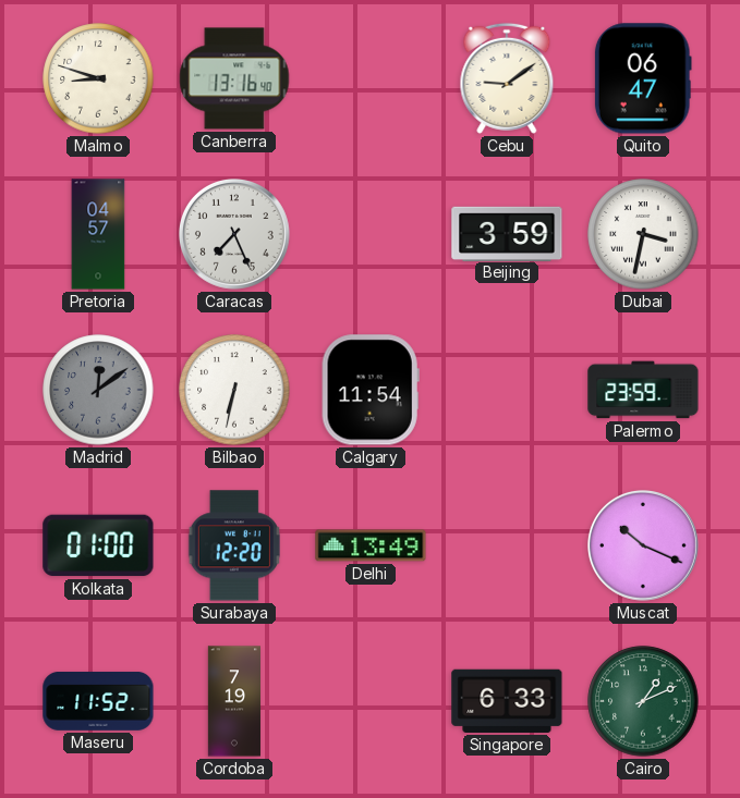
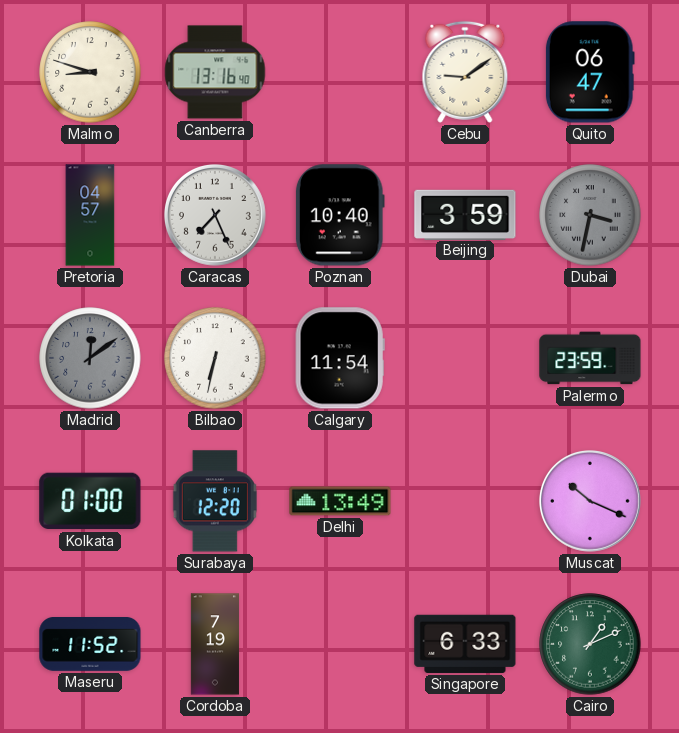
Poznan: none -> 10:40
Dubai dial: white -> grey
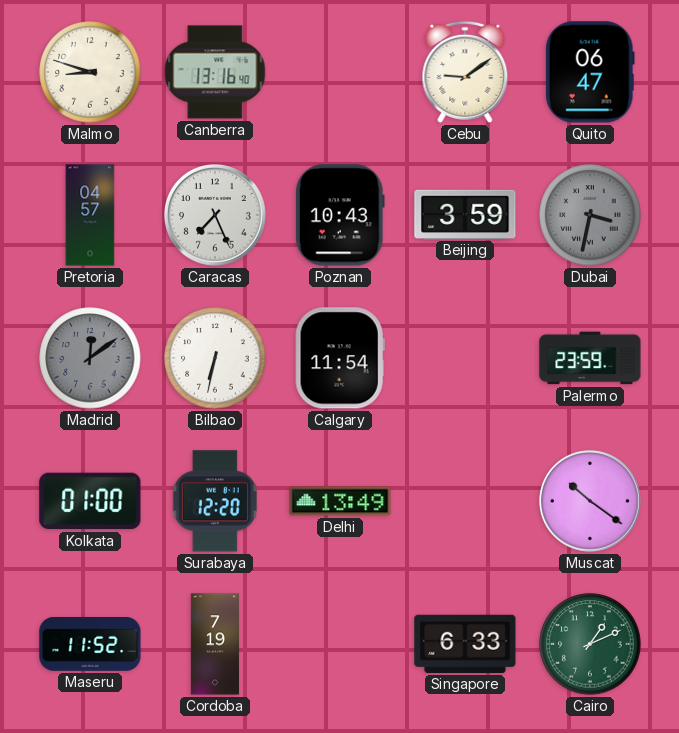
Poznan: 10:40 -> 10:43
Muscat: 10:19 -> 10:21
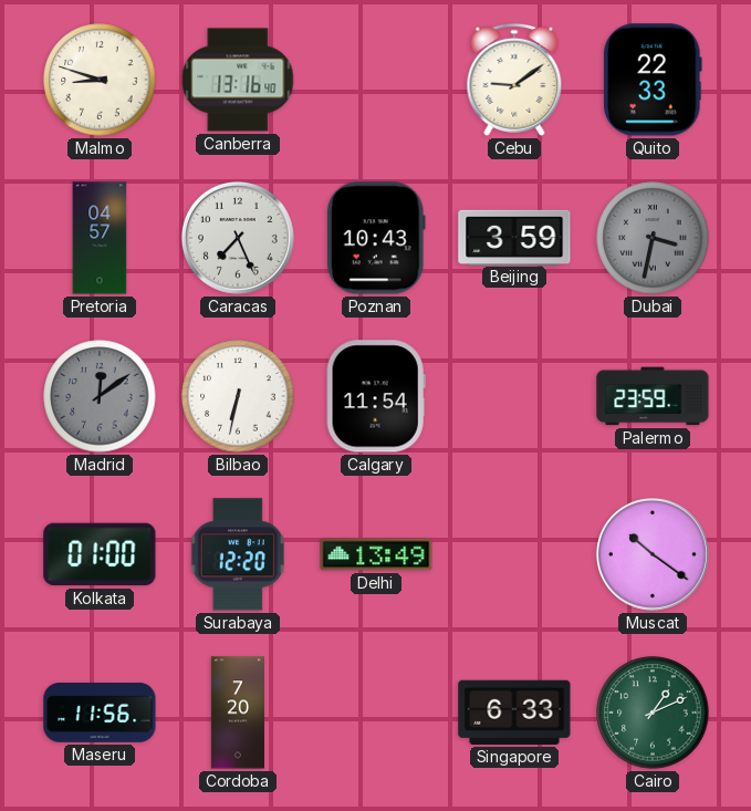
Quito: 06:47 -> 22:33
Maseru: 11:52 -> 11:56
Cordoba: 7:19 -> 7:20
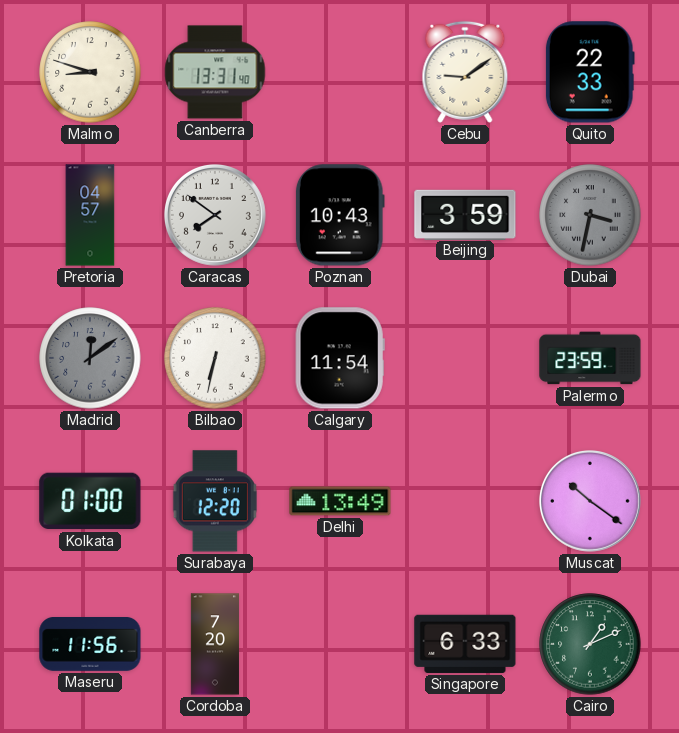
Canberra: 13:16 -> 13:31
Caracas: 7:26 -> 7:51
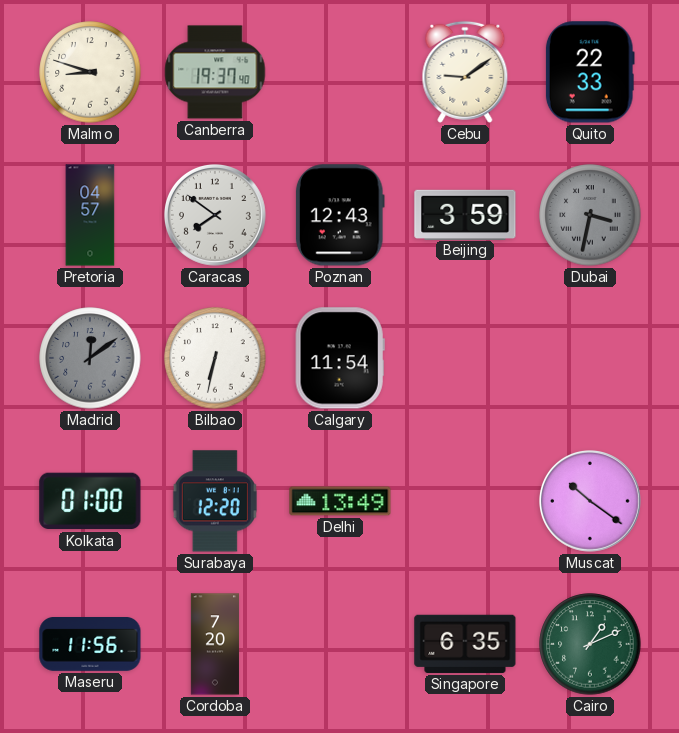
Canberra: 13:31 -> 19:37
Poznan: 10:43 -> 12:43
Palermo: 23:59 -> none
Singapore: 6:33 -> 6:35
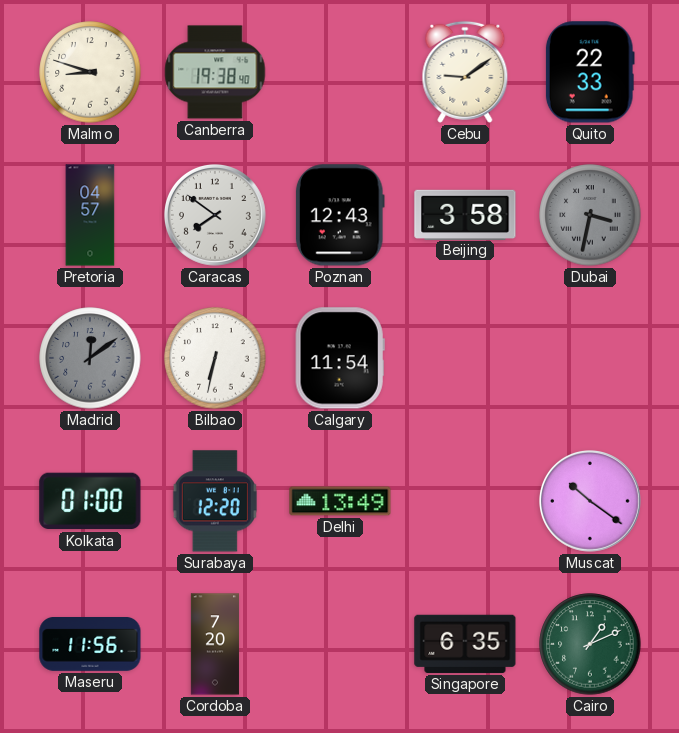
Canberra: 19:37 -> 19:38
Beijing: 3:59 -> 3:58
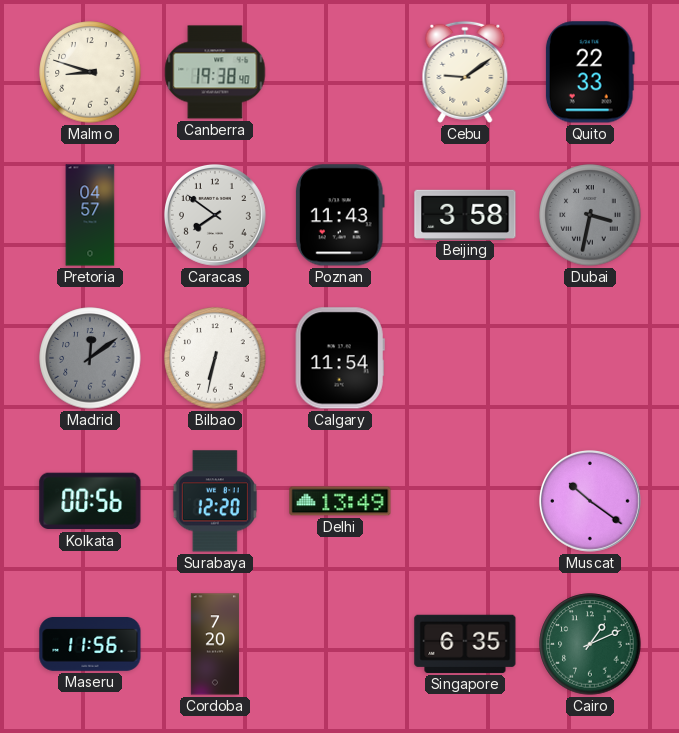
Poznan: 12:43 -> 11:43
Kolkata: 01:00 -> 00:56
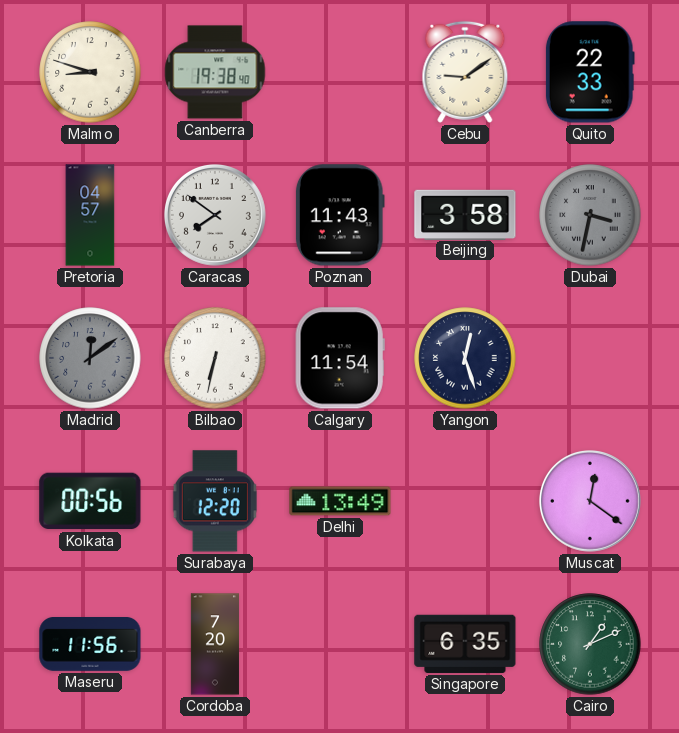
Yangon: none -> 12:27
Muscat: 10:21 -> 12:21
